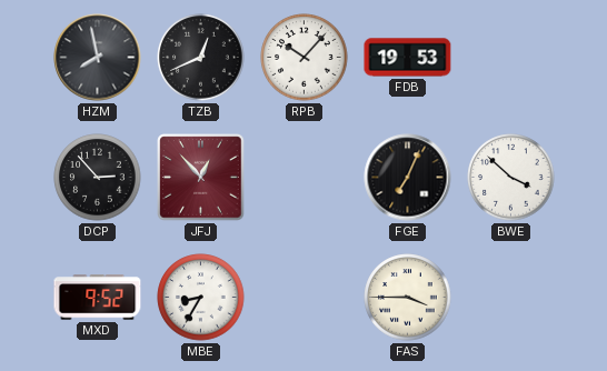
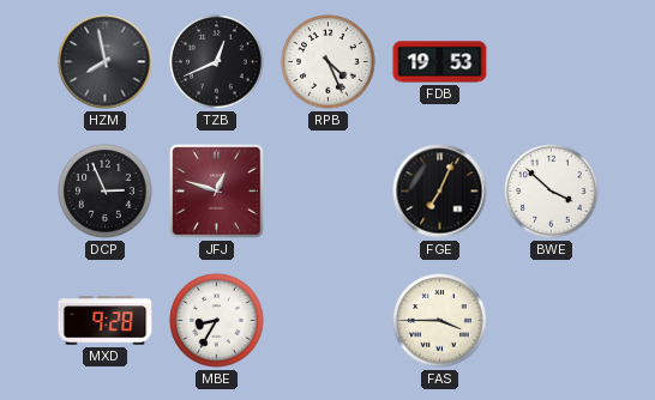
RPB: 10:07 -> 4:26
DCP: 2:53 -> 2:56
JFJ: 12:53 -> 12:48
MXD: 9:52 -> 9:28
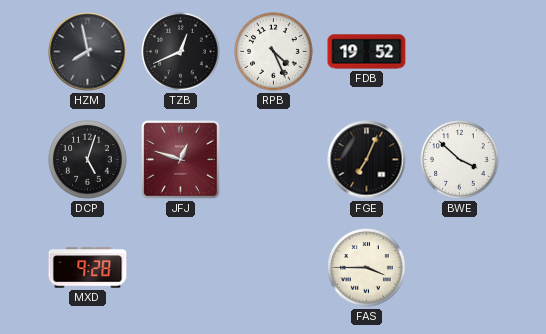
FDB: 19:53 -> 19:52
DCP: 2:56 -> 5:03
MBE: 8:35 -> none
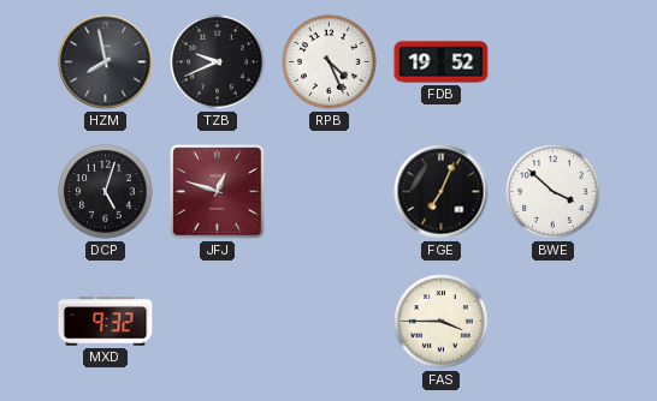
TZB: 12:41 -> 9:41
MXD: 9:28 -> 9:32
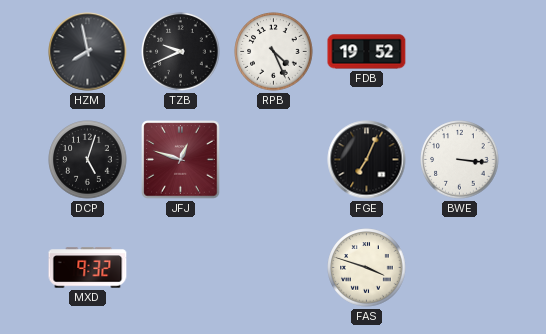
BWE: 3:52 -> 3:16
FAS: 3:45 -> 3:48
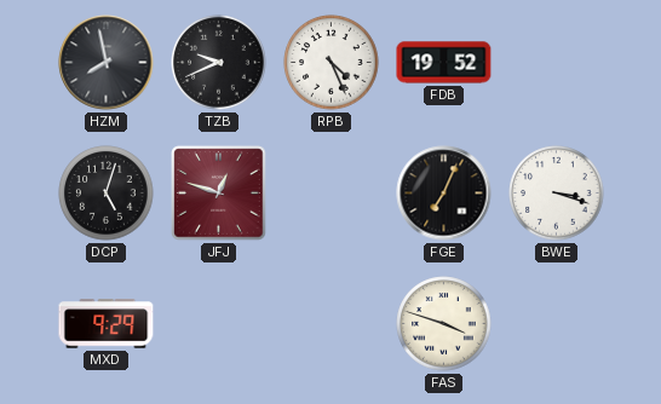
BWE: 3:16 -> 3:18
MXD: 9:32 -> 9:29
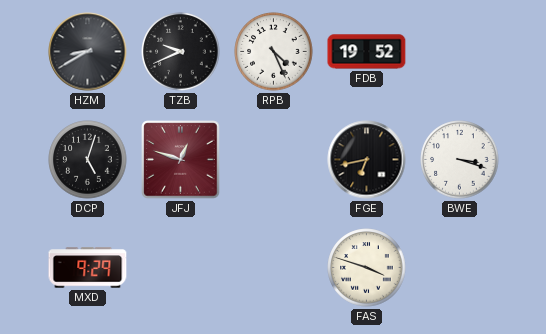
HZM: 7:58 -> 8:40
FGE: 7:04 -> 6:43
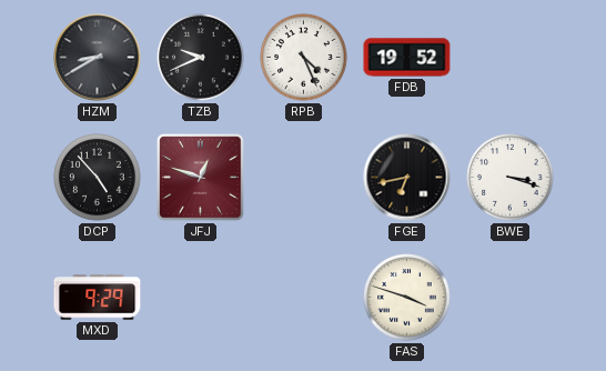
DCP: 5:03 -> 4:53
